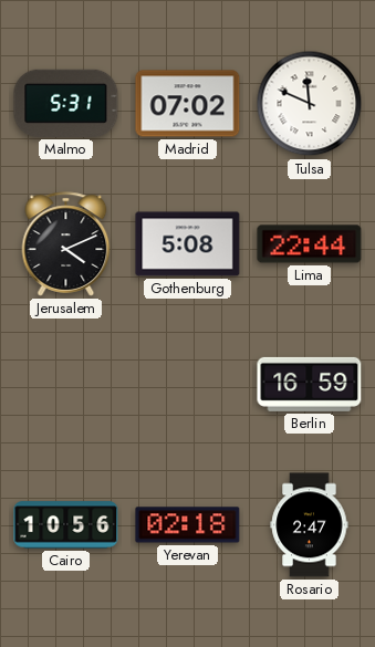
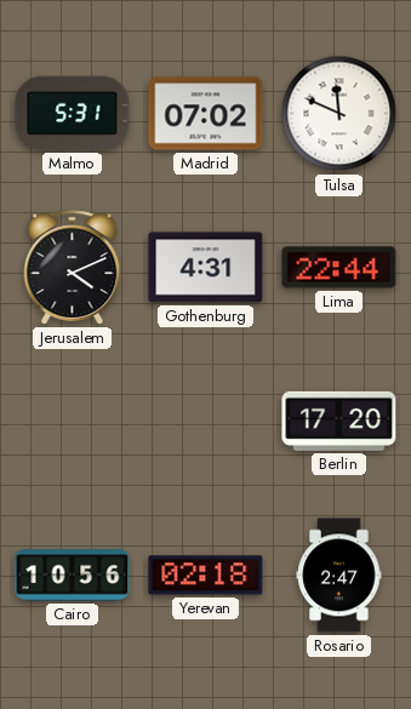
Gothenburg: 5:08 -> 4:31
Berlin: 16:59 -> 17:20
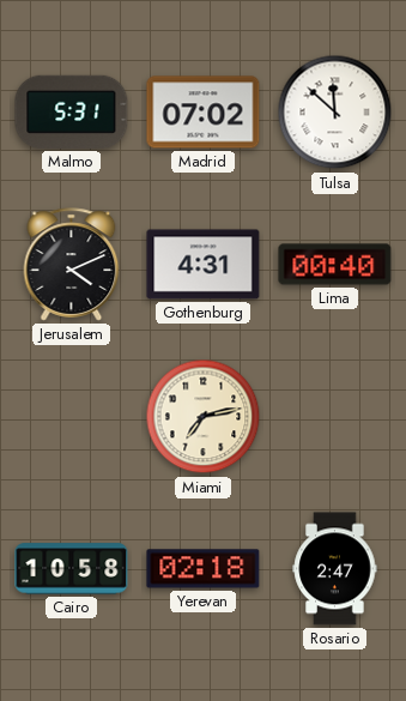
Tulsa: 11:49 -> 11:52
Lima: 22:44 -> 00:40
Miami: none -> 7:13
Berlin: 17:20 -> none
Cairo: 10:56 -> 10:58
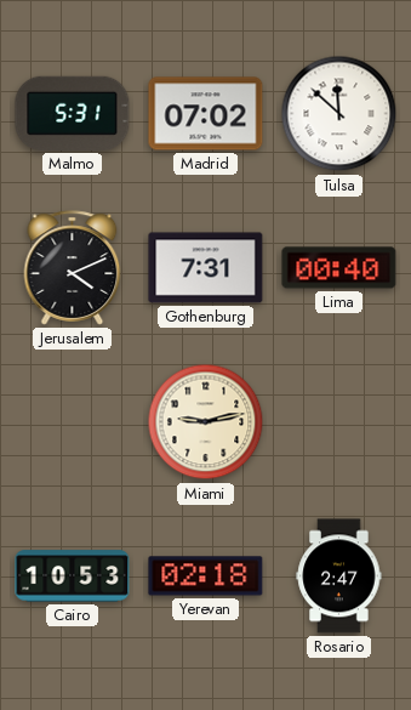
Gothenburg: 4:31 -> 7:31
Miami: 7:13 -> 9:13
Cairo: 10:58 -> 10:53
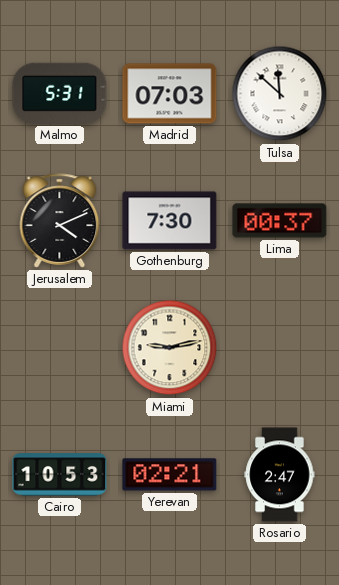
Madrid: 07:02 -> 07:03
Gothenburg: 7:31 -> 7:30
Lima: 00:40 -> 00:37
Yerevan: 02:18 -> 02:21
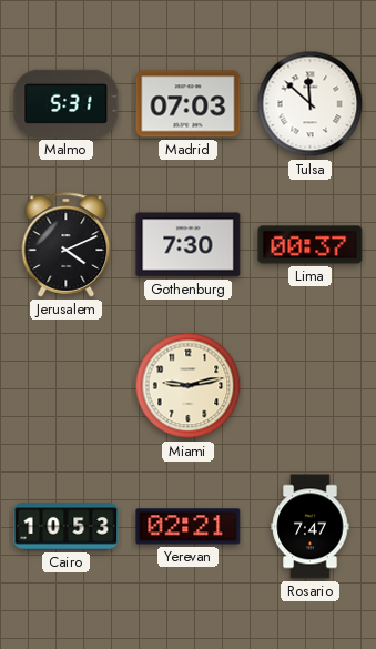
Rosario: 2:47 -> 7:47
